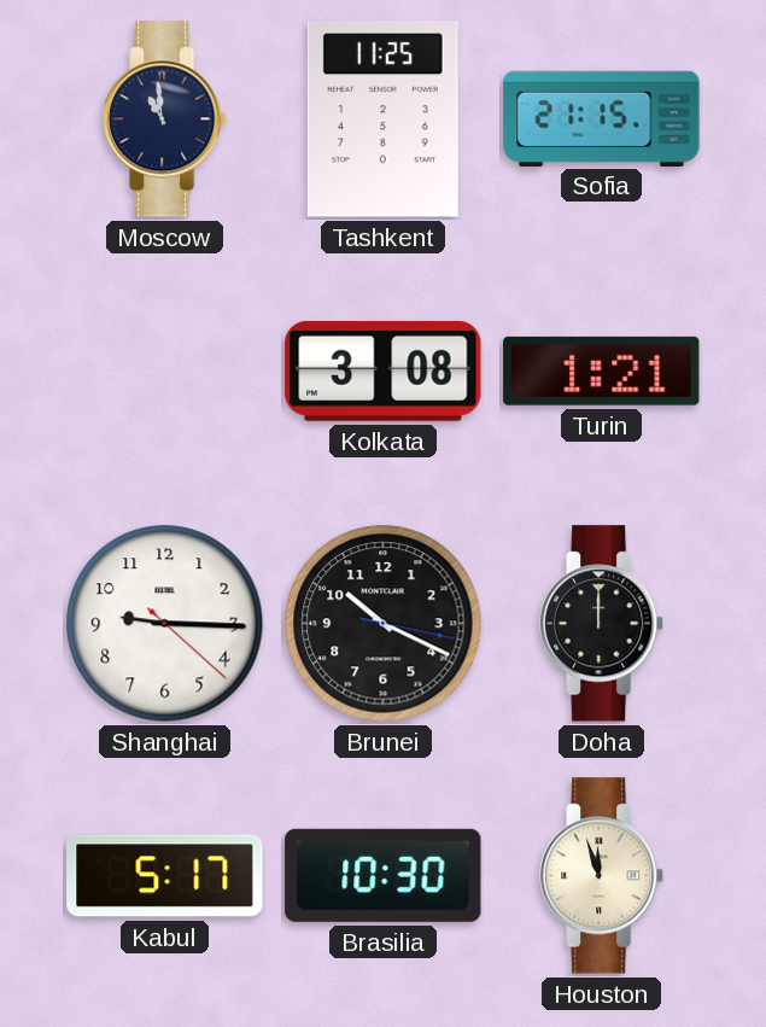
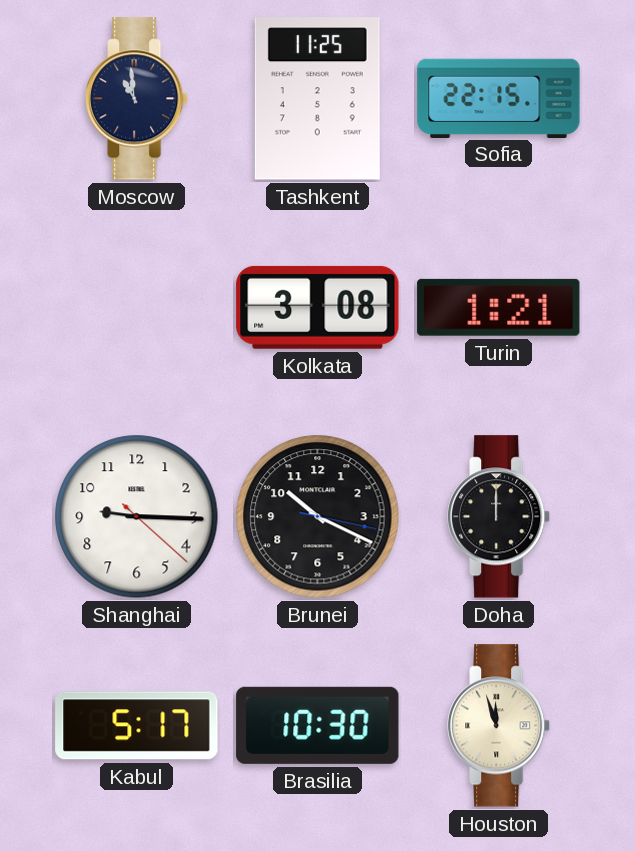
Sofia: 21:15 -> 22:15
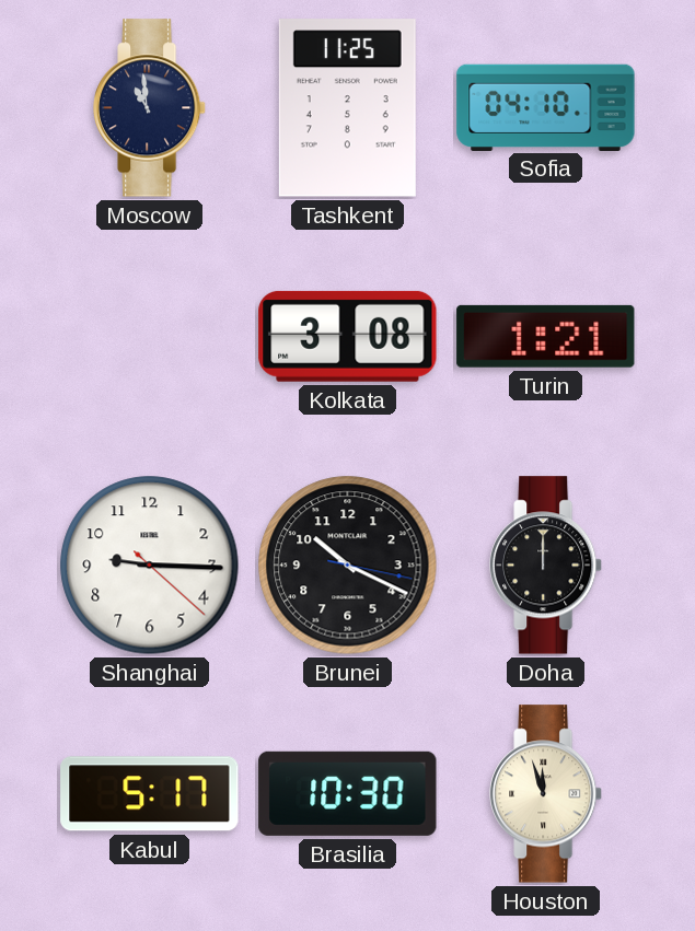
Sofia: 22:15 -> 04:10
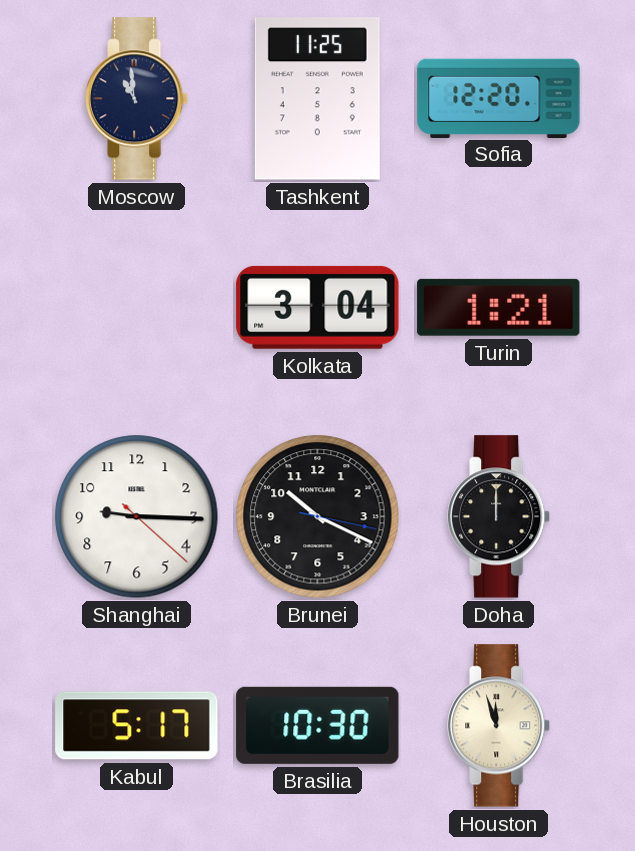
Sofia: 04:10 -> 12:20
Kolkata: 3:08 -> 3:04
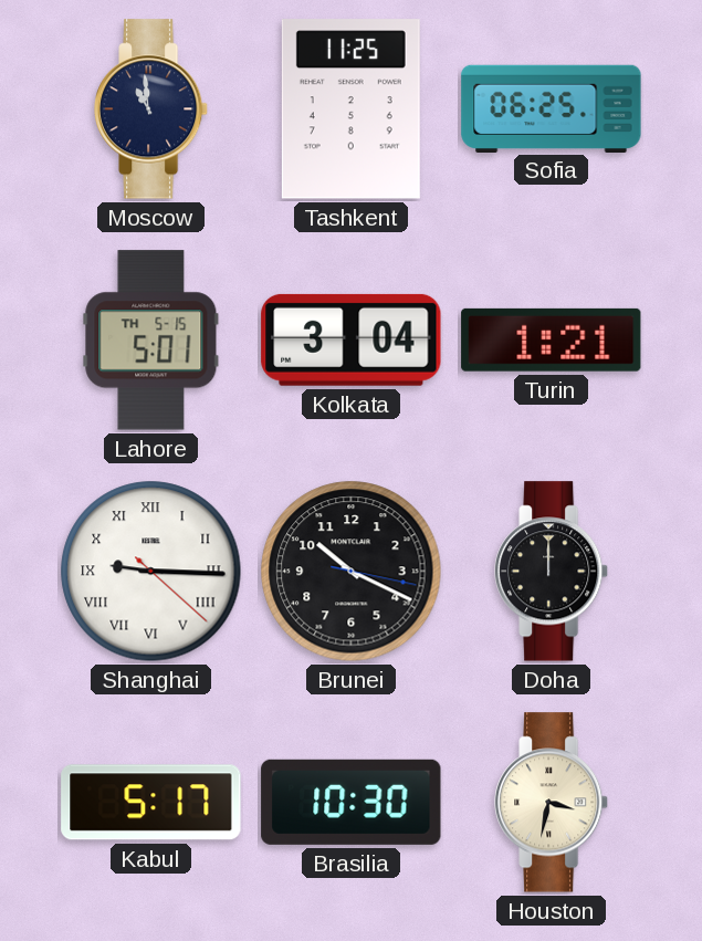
Sofia: 12:20 -> 06:25
Lahore: none -> 5:01
Shanghai numerals: Arabic -> Roman
Houston: 11:57 -> 3:32
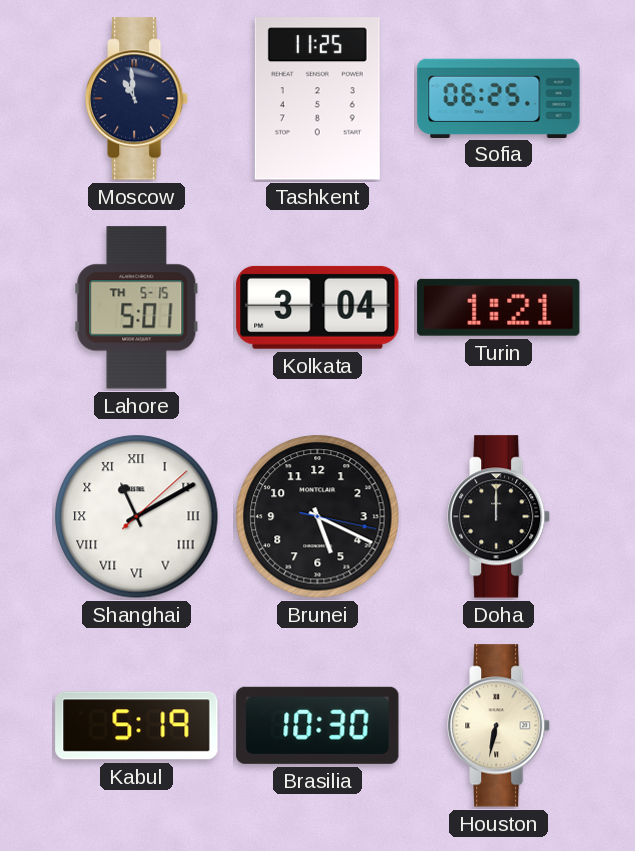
Shanghai: 9:15 -> 11:10
Brunei: 10:19 -> 5:19
Kabul: 5:17 -> 5:19
Houston: 3:32 -> 6:32
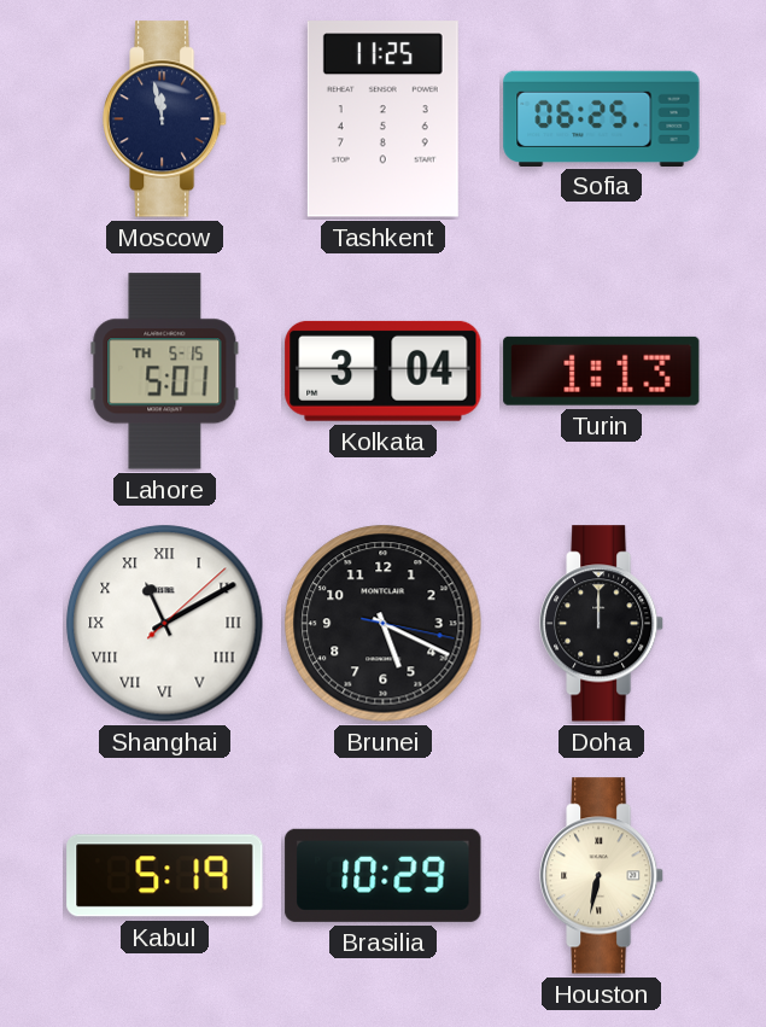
Moscow: 10:59 -> 11:58
Turin: 1:21 -> 1:13
Brasilia: 10:30 -> 10:29
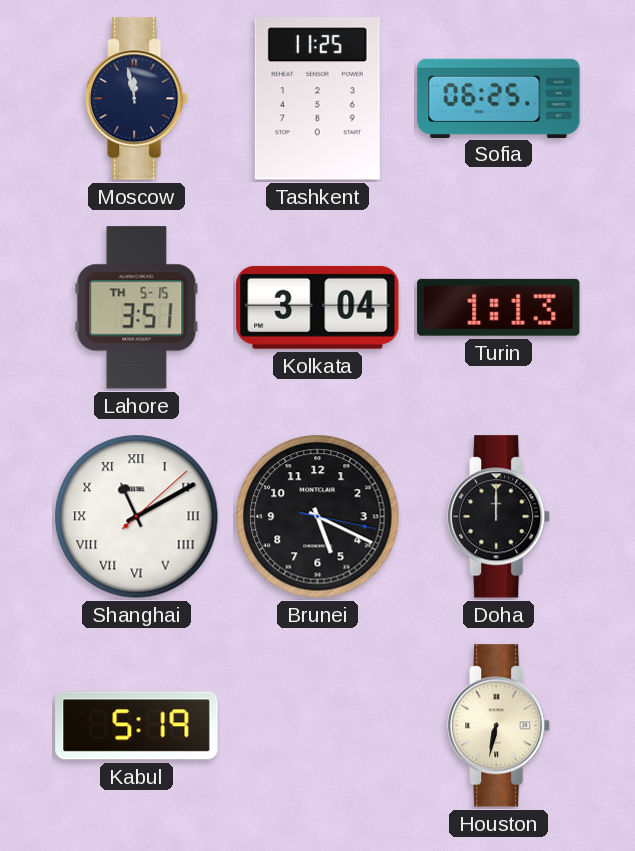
Lahore: 5:01 -> 3:51
Brasilia: 10:29 -> none
